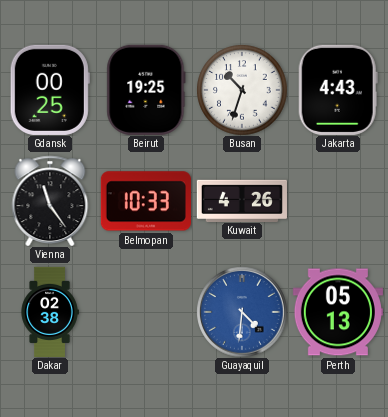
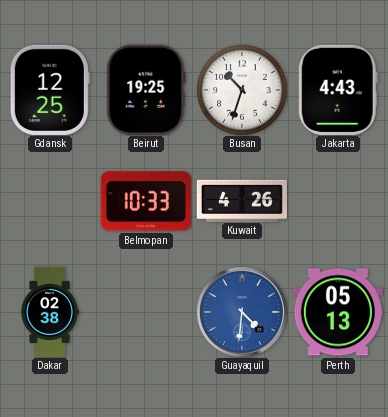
Gdansk: 00:25 -> 12:25
Vienna: 11:24 -> none
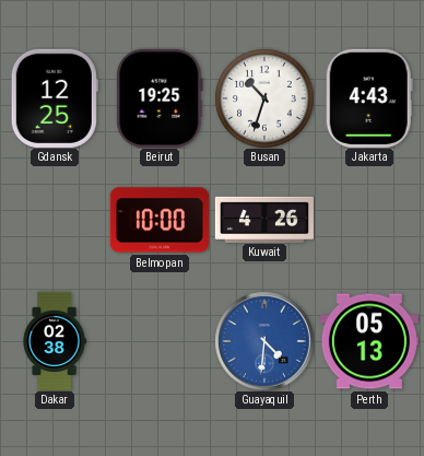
Belmopan: 10:33 -> 10:00
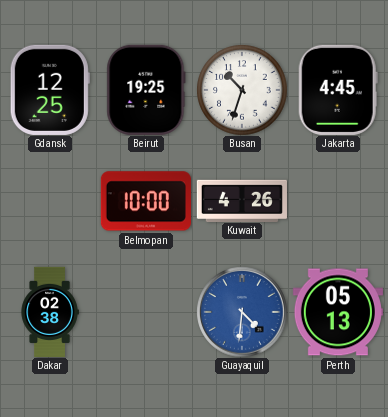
Jakarta: 4:43 -> 4:45
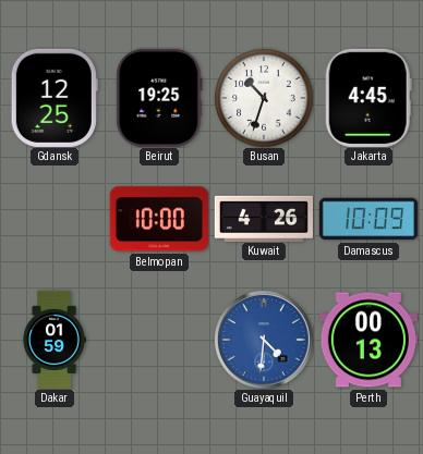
Damascus: none -> 10:09
Dakar: 02:38 -> 01:59
Perth: 05:13 -> 00:13
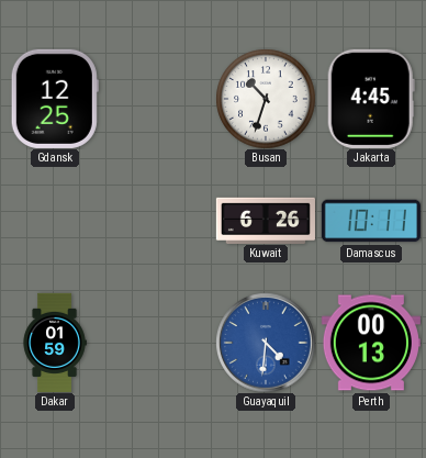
Beirut: 19:25 -> none
Belmopan: 10:00 -> none
Kuwait: 4:26 -> 6:26
Damascus: 10:09 -> 10:11
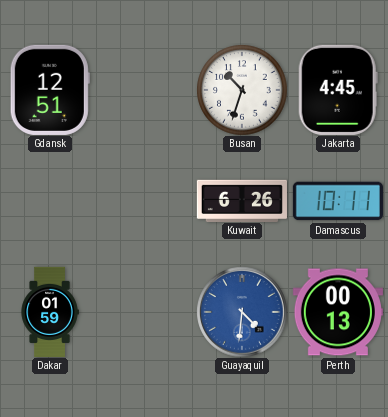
Gdansk: 12:25 -> 12:51
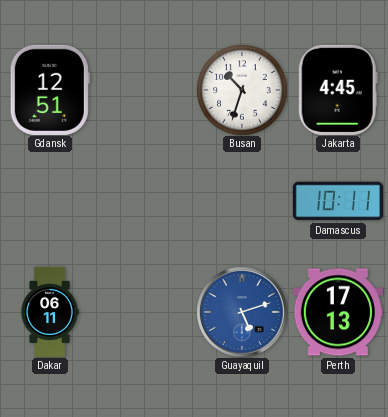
Kuwait: 6:26 -> none
Dakar: 01:59 -> 06:11
Guayaquil: 4:31 -> 5:12
Perth: 00:13 -> 17:13
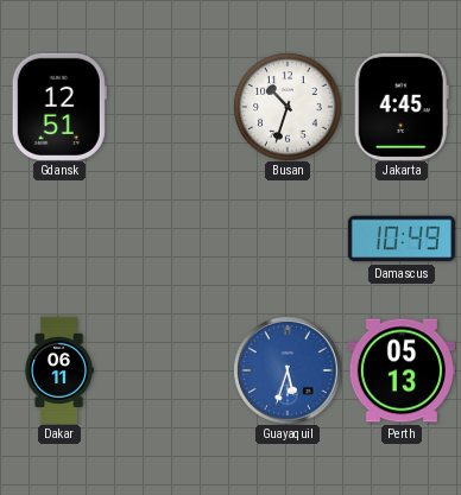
Damascus: 10:11 -> 10:49
Guayaquil: 5:12 -> 5:33
Perth: 17:13 -> 05:13
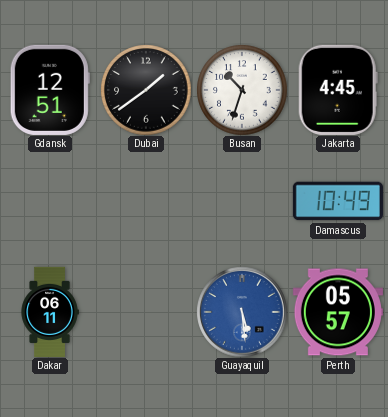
Dubai: none -> 1:39
Guayaquil: 5:33 -> 5:29
Perth: 05:13 -> 05:57
